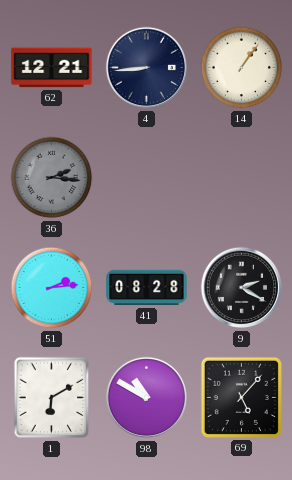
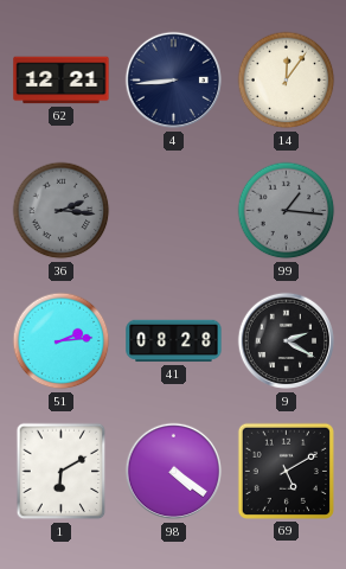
14: 1:06 -> 12:06
99: none -> 1:16
98: 10:50 -> 4:21
69: 5:07 -> 5:10
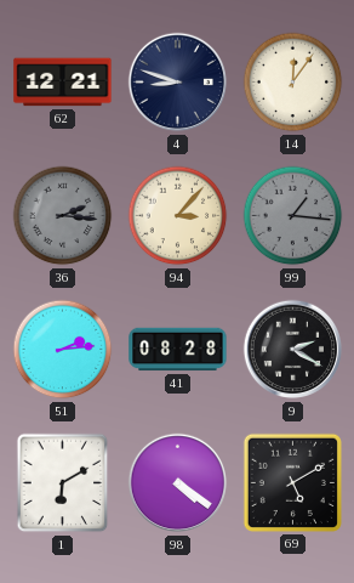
4: 8:44 -> 8:48
94: none -> 3:07
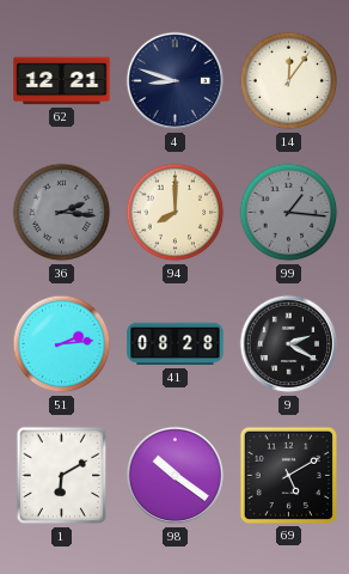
94: 3:07 -> 8:00
98: 4:21 -> 10:21
